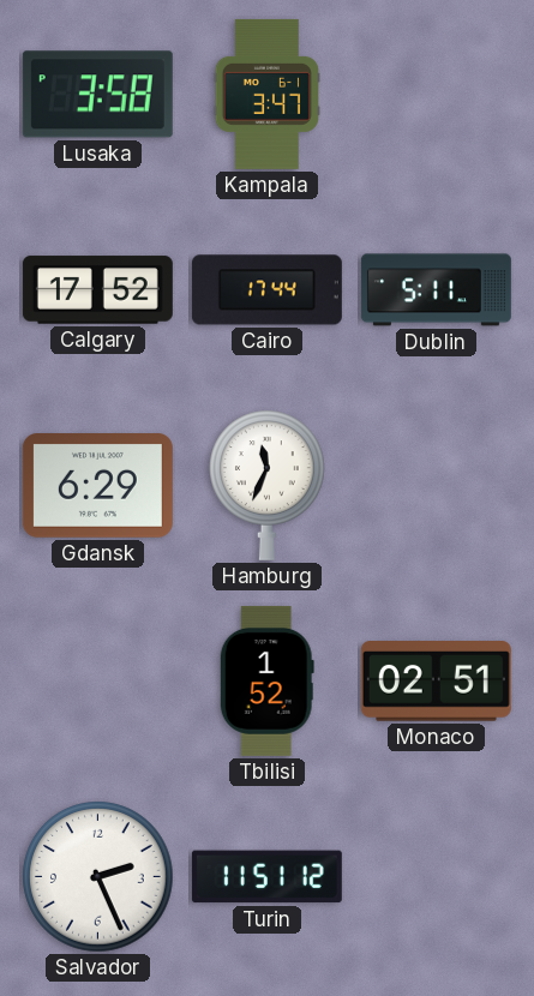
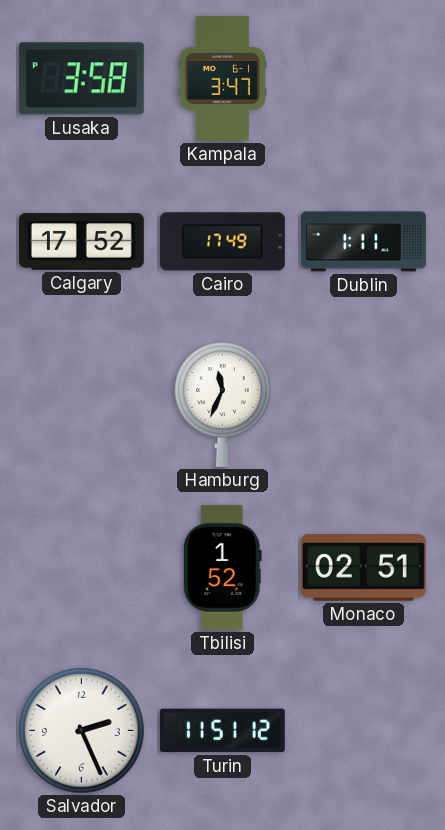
Cairo: 17:44 -> 17:49
Dublin: 5:11 -> 1:11
Gdansk: 6:29 -> none
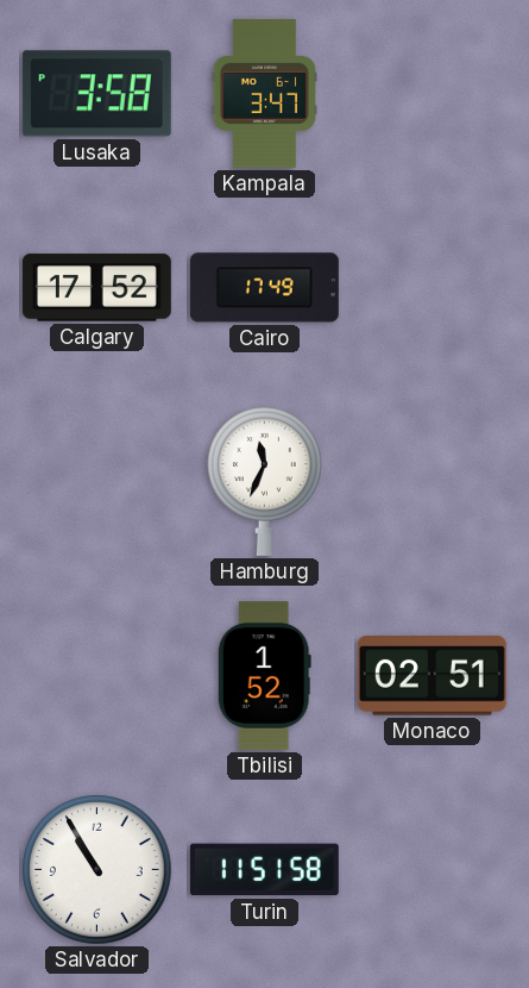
Dublin: 1:11 -> none
Salvador: 2:26 -> 10:55
Turin: 11:51:12 -> 11:51:58
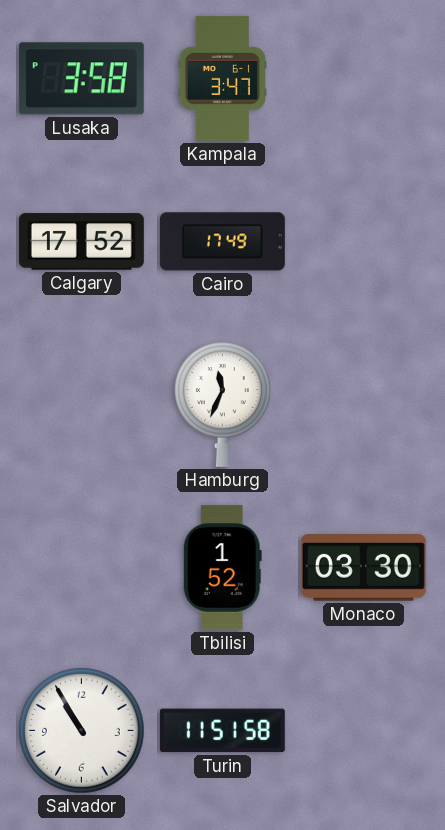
Monaco: 02:51 -> 03:30
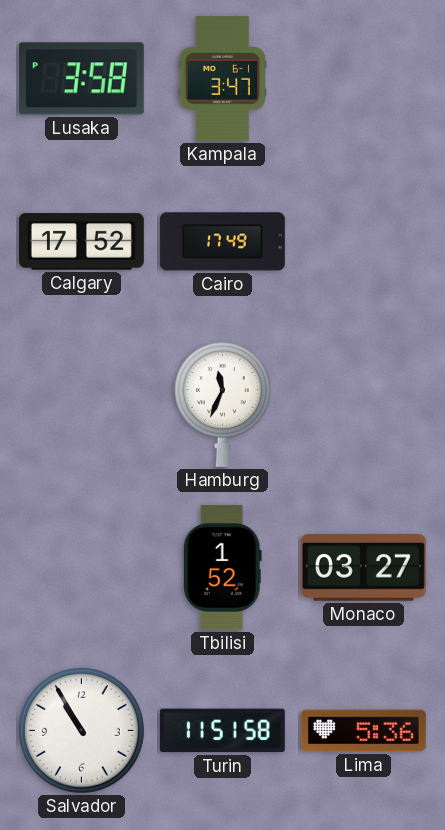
Monaco: 03:30 -> 03:27
Lima: none -> 5:36
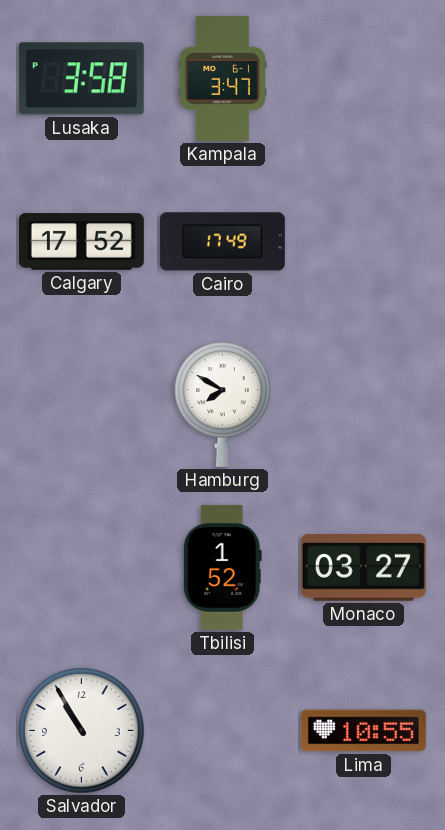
Hamburg: 11:34 -> 7:50
Turin: 11:51 -> none
Lima: 5:36 -> 10:55
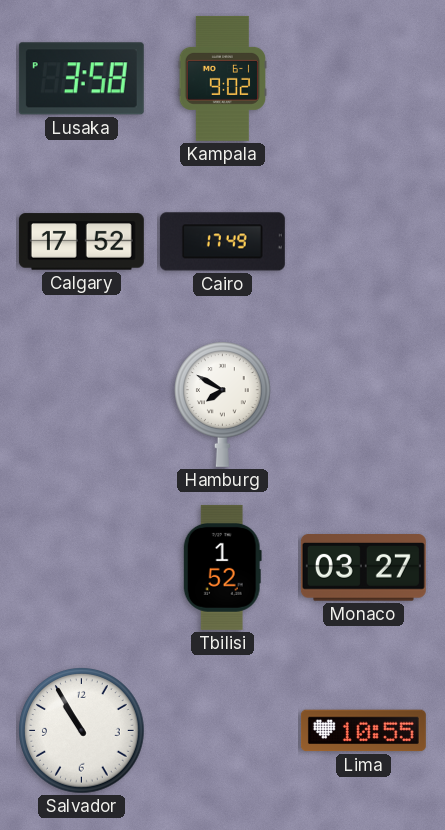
Kampala: 3:47 -> 9:02
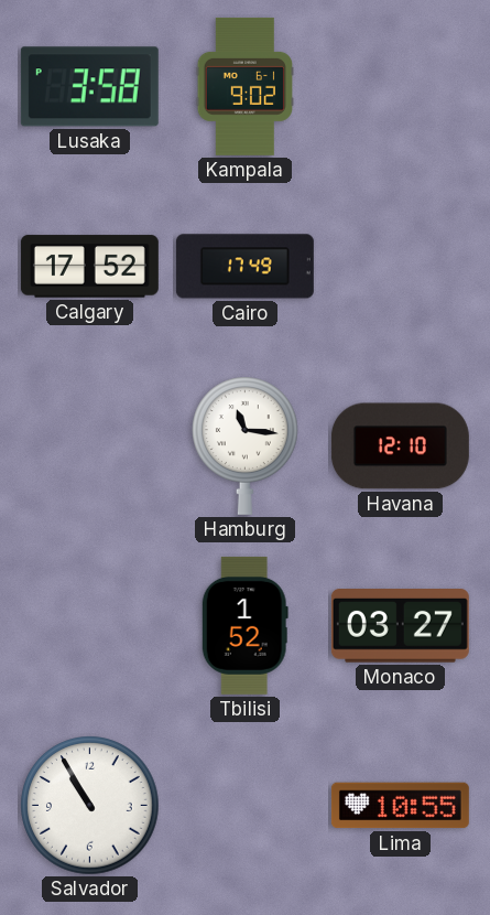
Hamburg: 7:50 -> 11:16
Havana: none -> 12:10
